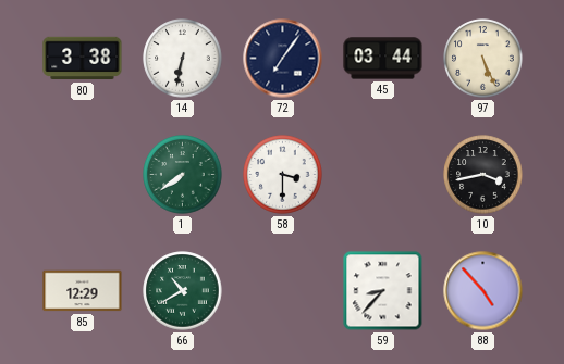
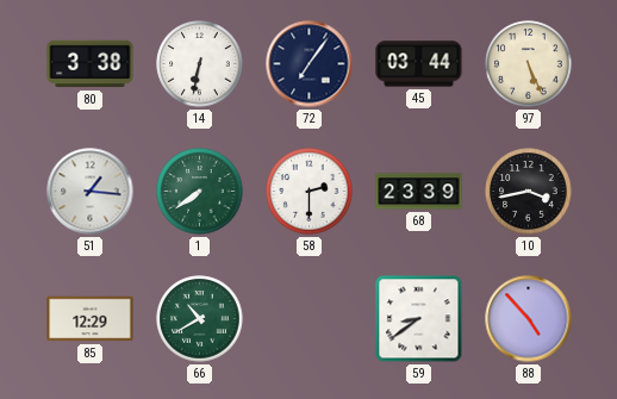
51: none -> 1:16
58: 3:30 -> 2:30
68: none -> 23:39
59: 8:37 -> 8:39
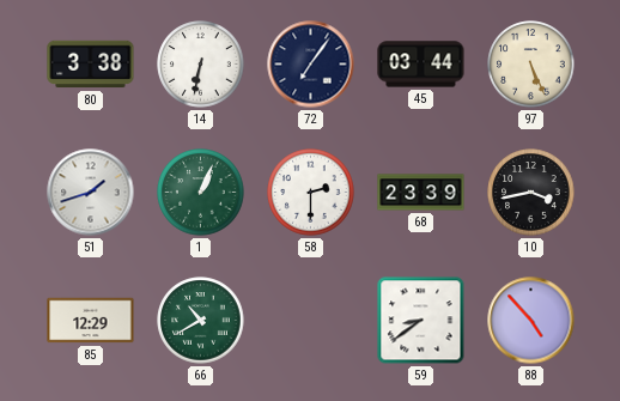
51: 1:16 -> 1:42
1: 7:39 -> 1:04
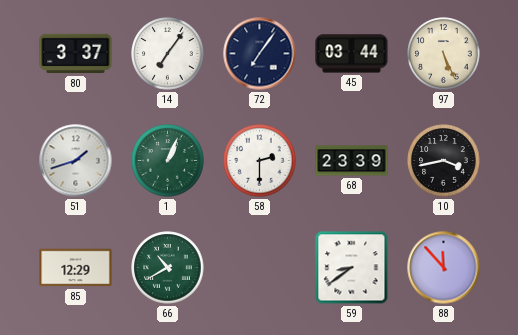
80: 3:38 -> 3:37
14: 6:32 -> 7:06
88: 4:53 -> 11:53
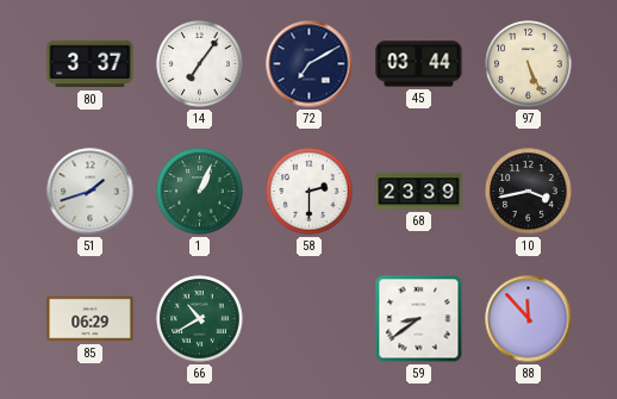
72: 7:06 -> 7:10
85: 12:29 -> 06:29
